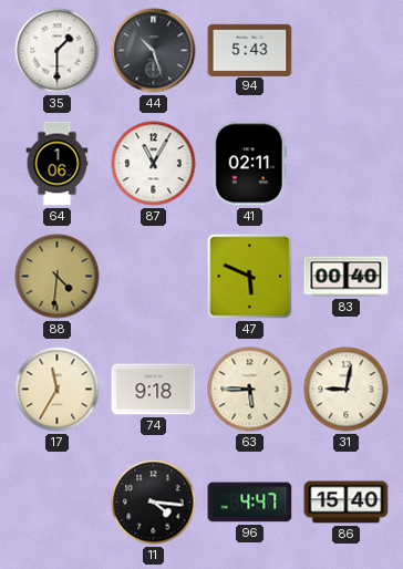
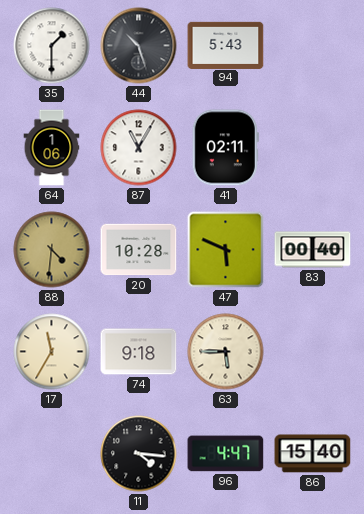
20: none -> 10:28
31: 9:02 -> none
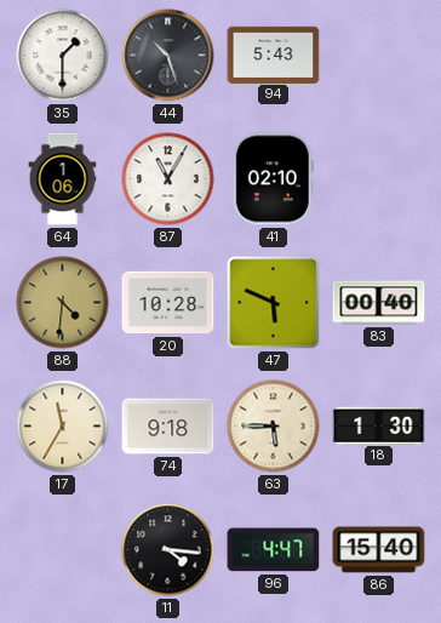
41: 02:11 -> 02:10
18: none -> 1:30
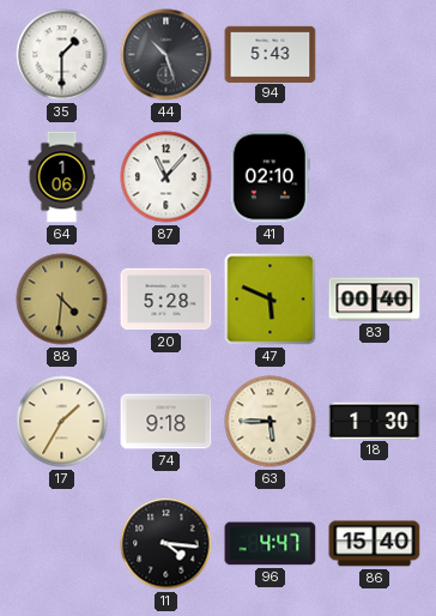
87: 11:05 -> 11:07
20: 10:28 -> 5:28
17: 11:35 -> 1:35
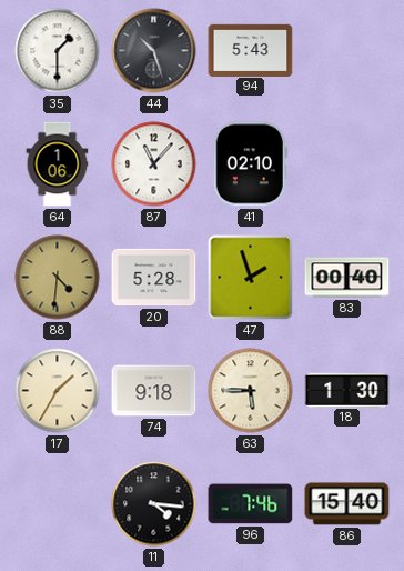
47: 5:49 -> 1:57
96: 4:47 -> 7:46
